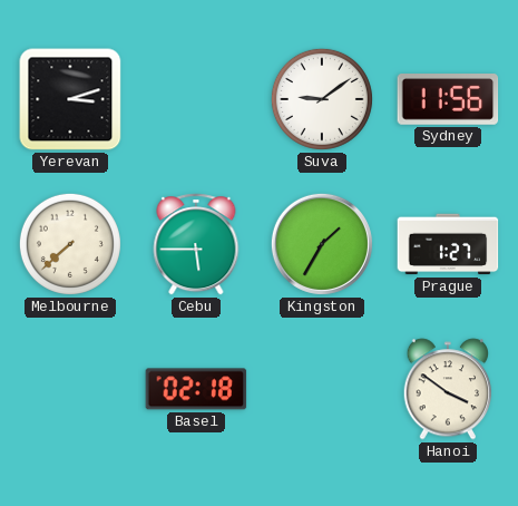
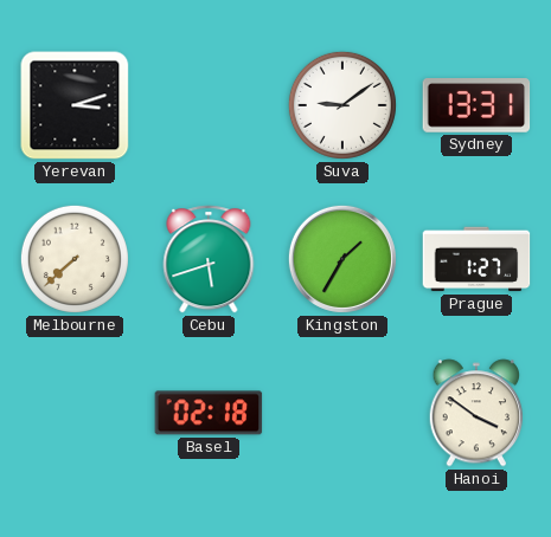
Sydney: 11:56 -> 13:31
Cebu: 5:45 -> 5:42
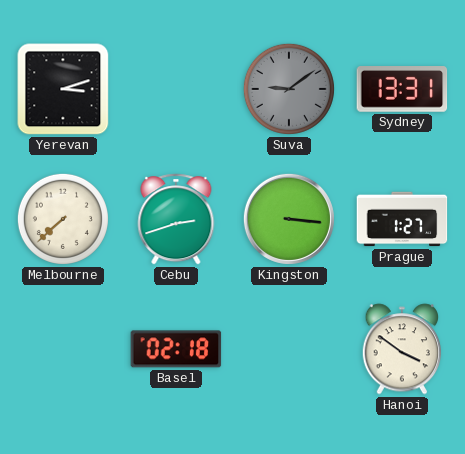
Suva dial: white -> grey
Cebu: 5:42 -> 2:42
Kingston: 1:35 -> 3:16
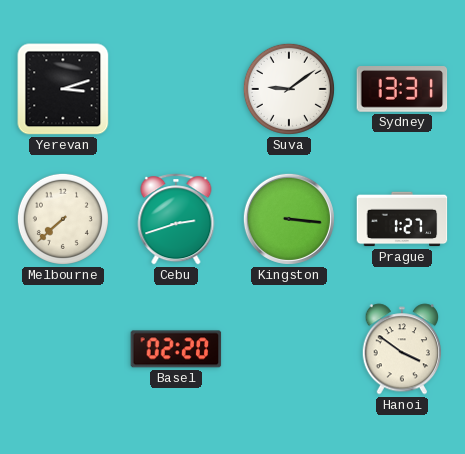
Suva dial: grey -> white
Basel: 02:18 -> 02:20
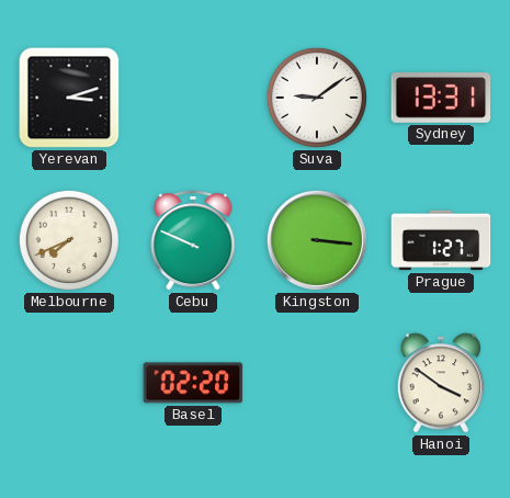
Melbourne: 7:38 -> 7:41
Cebu: 2:42 -> 9:49
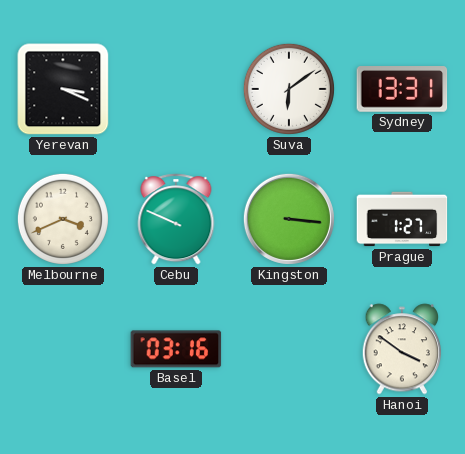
Yerevan: 3:12 -> 3:19
Suva: 9:09 -> 6:09
Melbourne: 7:41 -> 3:41
Basel: 02:20 -> 03:16
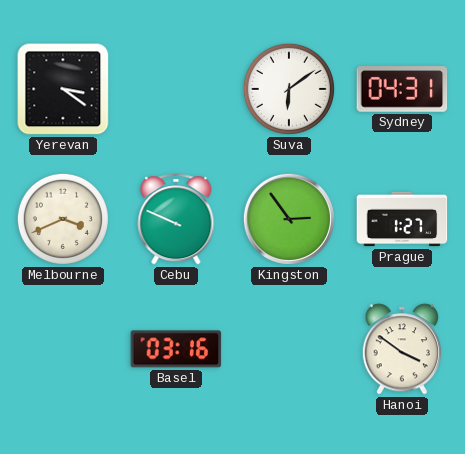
Yerevan: 3:19 -> 3:21
Sydney: 13:31 -> 04:31
Kingston: 3:16 -> 2:54
